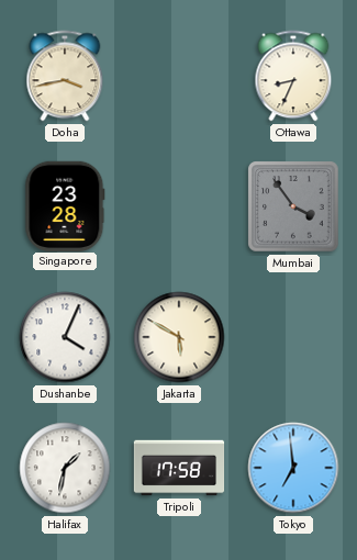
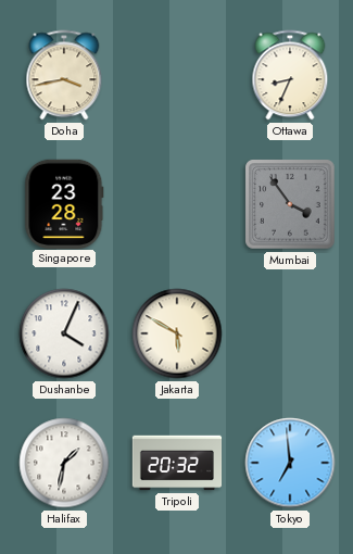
Tripoli: 17:58 -> 20:32
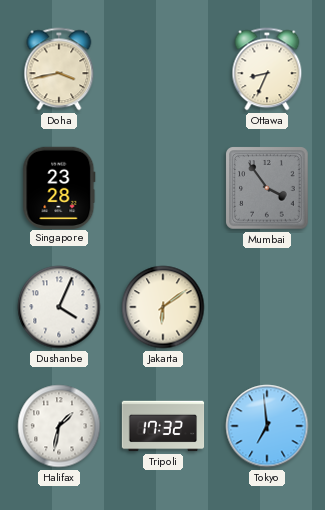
Jakarta: 5:50 -> 6:09
Tripoli: 20:32 -> 17:32
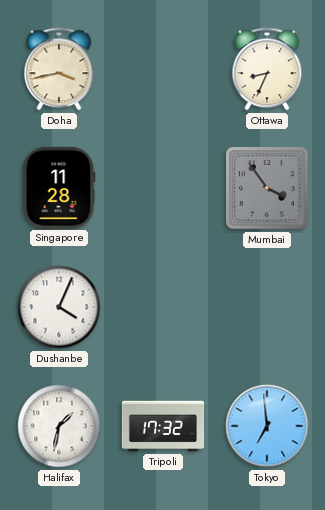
Singapore: 23:28 -> 11:28
Jakarta: 6:09 -> none
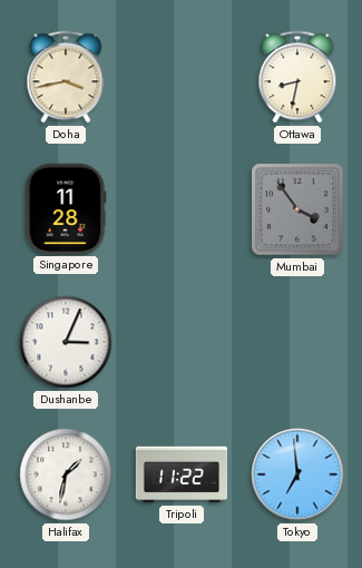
Ottawa: 8:34 -> 8:32
Dushanbe: 4:04 -> 3:04
Tripoli: 17:32 -> 11:22
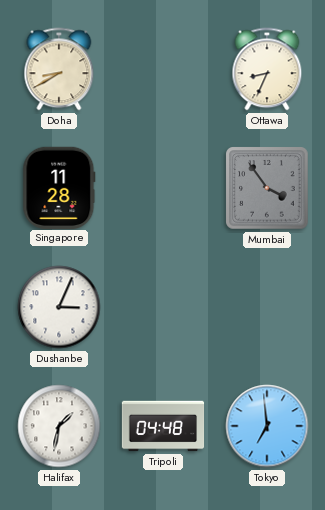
Doha: 3:43 -> 8:40
Ottawa: 8:32 -> 8:34
Tripoli: 11:22 -> 04:48
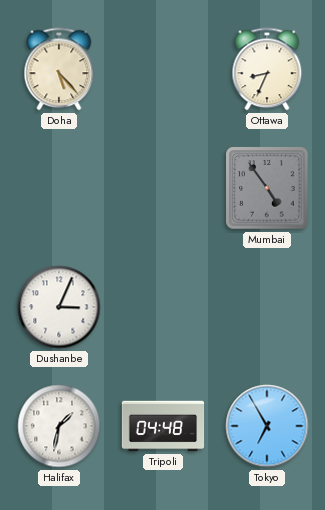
Doha: 8:40 -> 5:23
Singapore: 11:28 -> none
Mumbai: 3:54 -> 4:54
Tokyo: 6:59 -> 6:55
